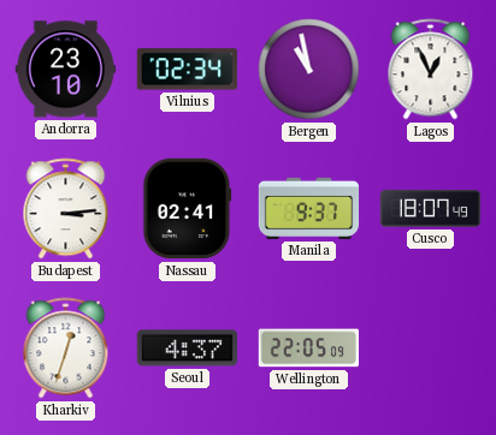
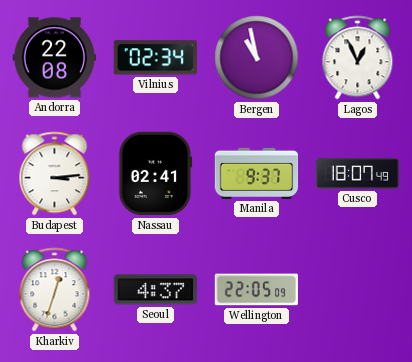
Andorra: 23:10 -> 22:08
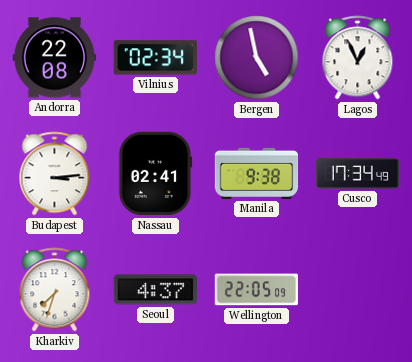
Bergen: 10:58 -> 4:58
Manila: 9:37 -> 9:38
Cusco: 18:07 -> 17:34
Kharkiv: 12:33 -> 7:33
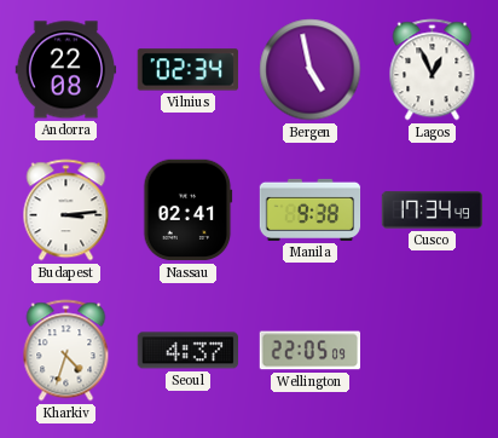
Kharkiv: 7:33 -> 4:33
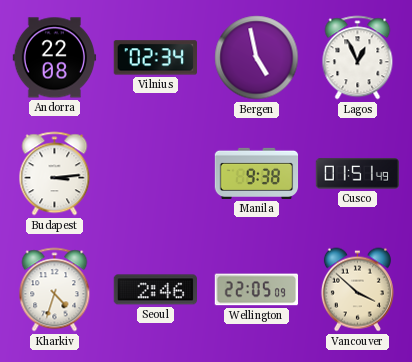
Nassau: 02:41 -> none
Cusco: 17:34 -> 01:51
Seoul: 4:37 -> 2:46
Vancouver: none -> 3:52
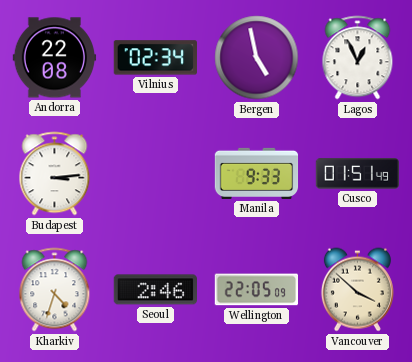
Manila: 9:38 -> 9:33
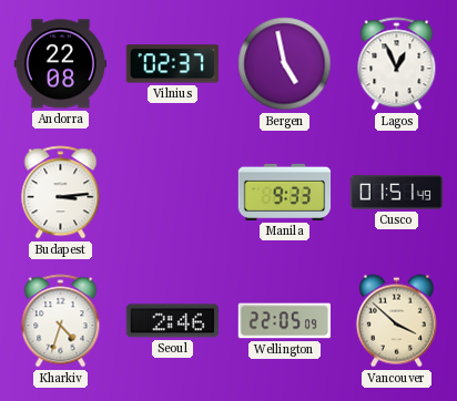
Vilnius: 02:34 -> 02:37
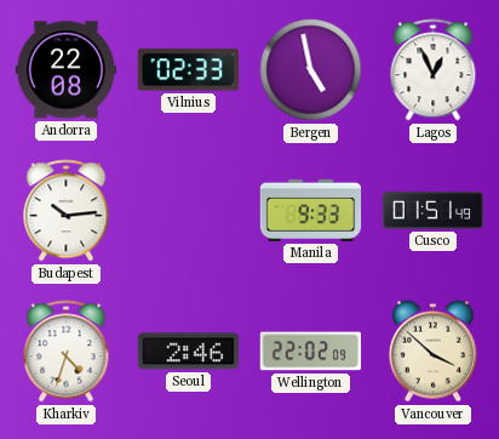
Vilnius: 02:37 -> 02:33
Budapest: 3:14 -> 10:14
Wellington: 22:05 -> 22:02
